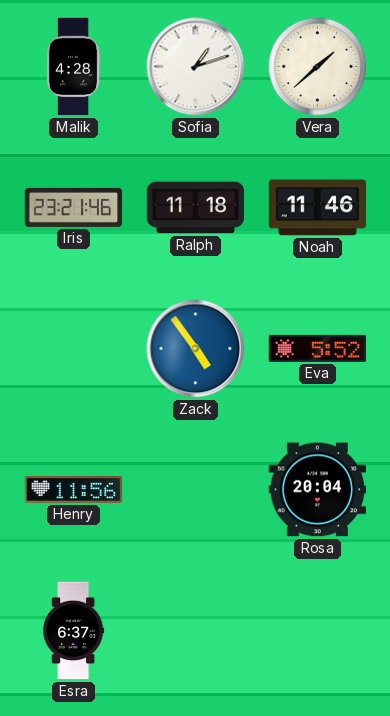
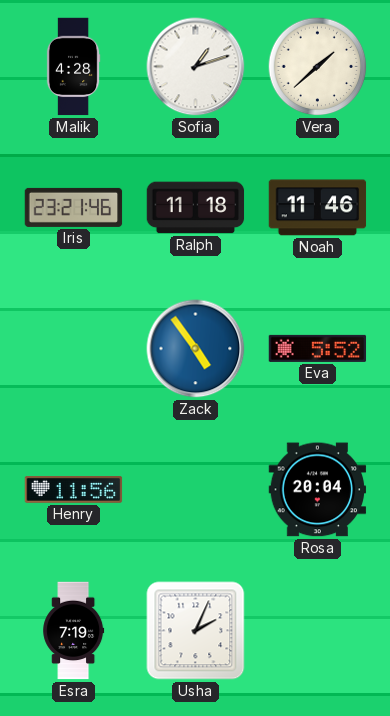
Esra: 6:37 -> 7:19
Usha: none -> 2:04
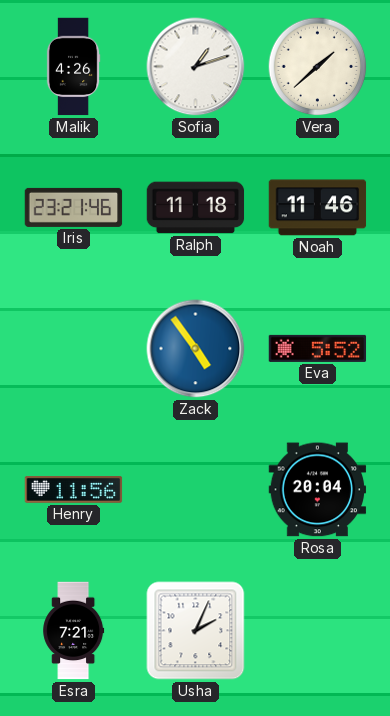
Malik: 4:28 -> 4:26
Esra: 7:19 -> 7:21
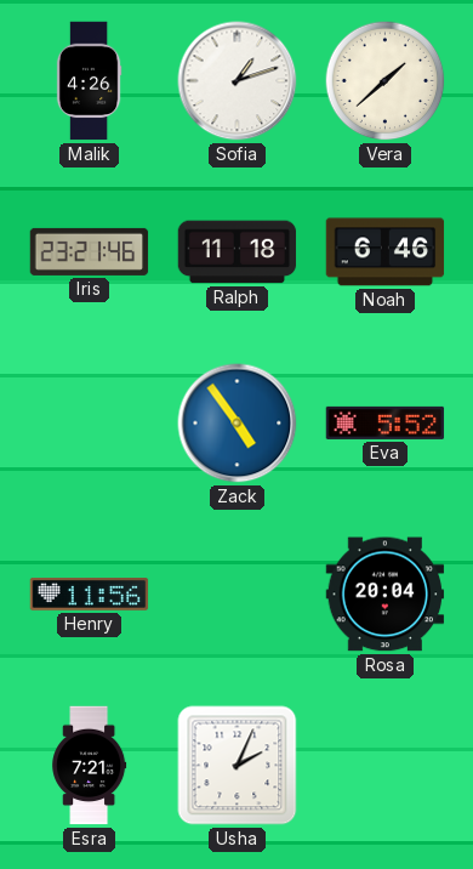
Noah: 11:46 -> 6:46
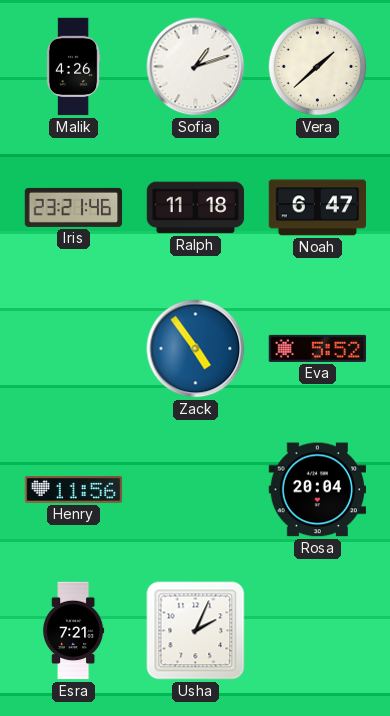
Noah: 6:46 -> 6:47
